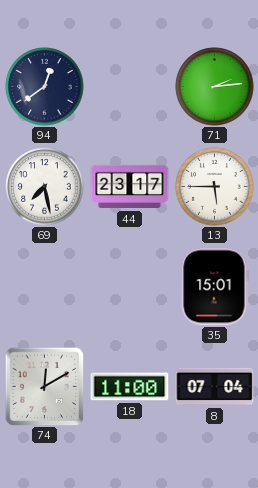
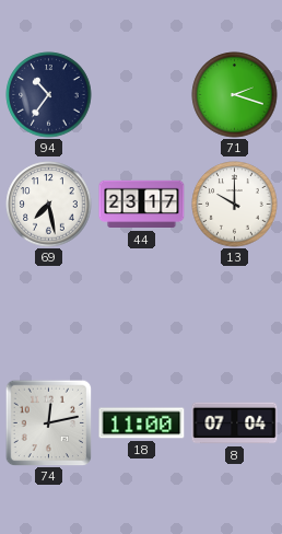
94: 12:39 -> 10:36
71: 2:14 -> 2:18
13: 5:45 -> 10:00
35: 15:01 -> none
74: 12:10 -> 12:13
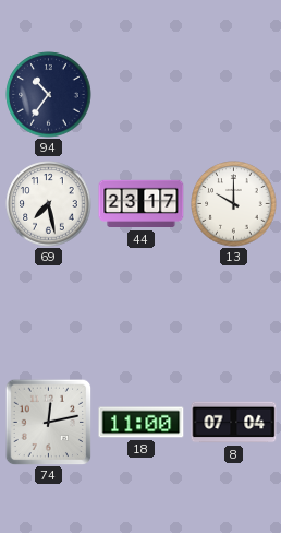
71: 2:18 -> none
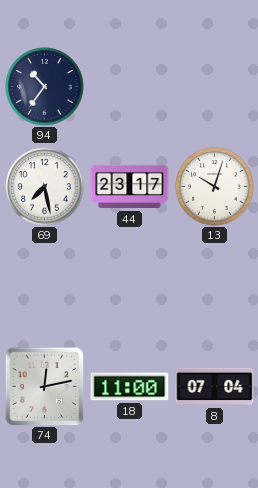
13: 10:00 -> 10:03
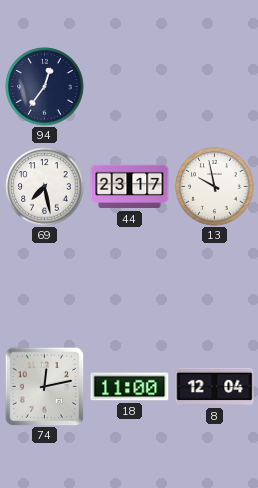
94: 10:36 -> 12:36
13: 10:03 -> 9:58
8: 07:04 -> 12:04
